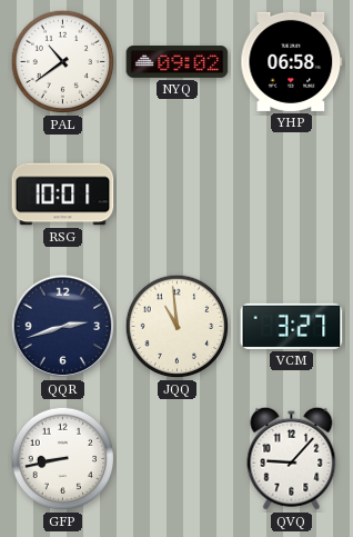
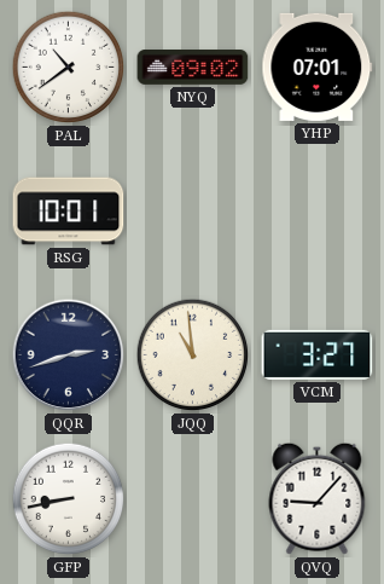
YHP: 06:58 -> 07:01
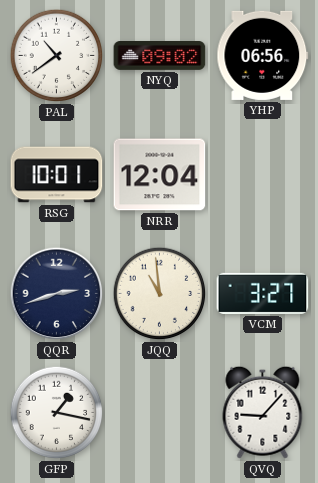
YHP: 07:01 -> 06:56
NRR: none -> 12:04
GFP: 8:43 -> 1:17
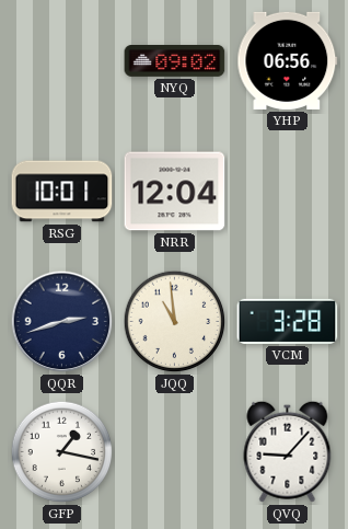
PAL: 10:39 -> none
VCM: 3:27 -> 3:28
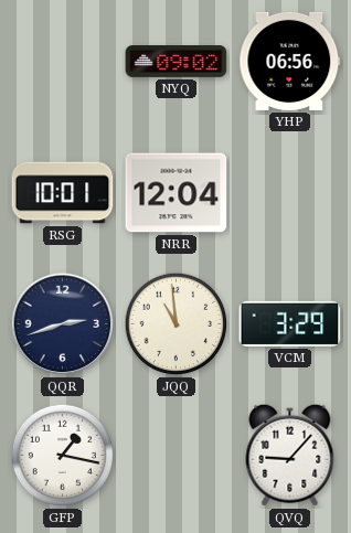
VCM: 3:28 -> 3:29
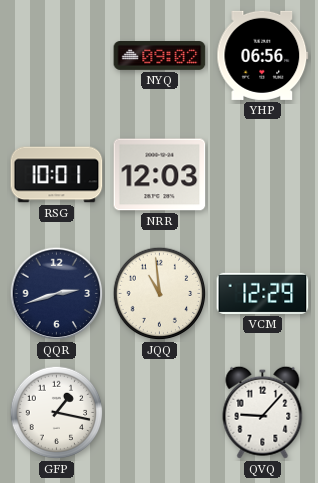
NRR: 12:04 -> 12:03
VCM: 3:29 -> 12:29
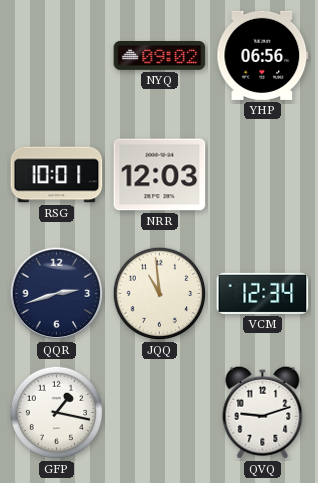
VCM: 12:29 -> 12:34
QVQ: 9:07 -> 9:12
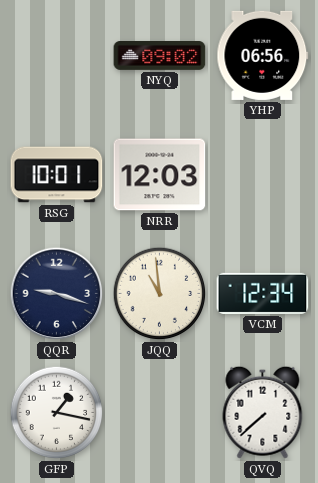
QQR: 2:42 -> 9:18
QVQ: 9:12 -> 7:38
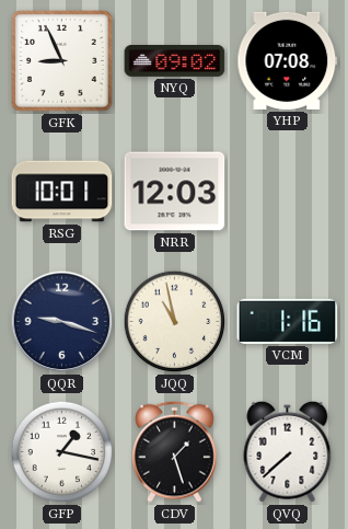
GFK: none -> 8:56
YHP: 06:56 -> 07:08
JQQ: 10:59 -> 10:58
VCM: 12:34 -> 1:16
CDV: none -> 1:27
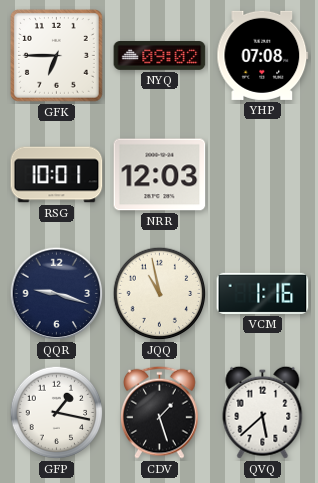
GFK: 8:56 -> 6:45
QVQ: 7:38 -> 5:38
